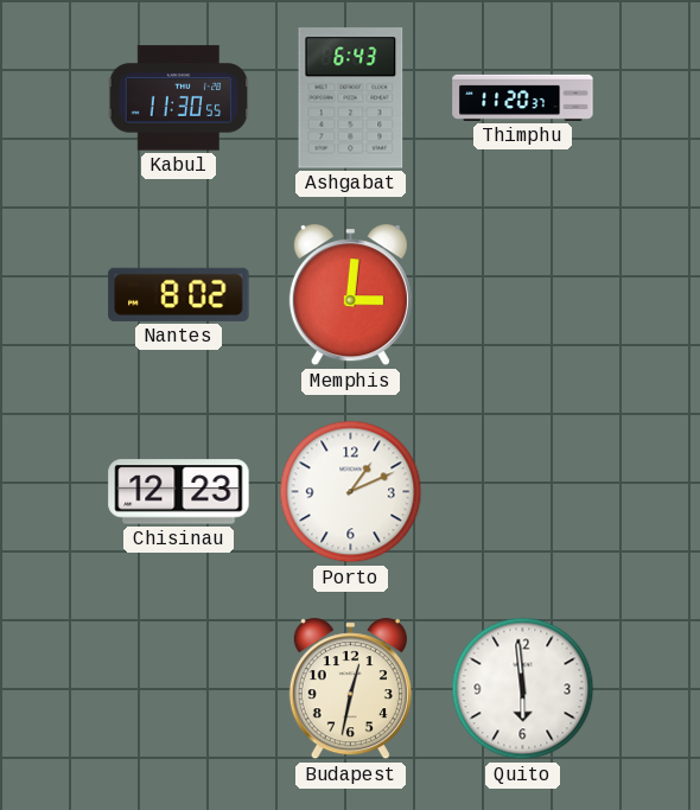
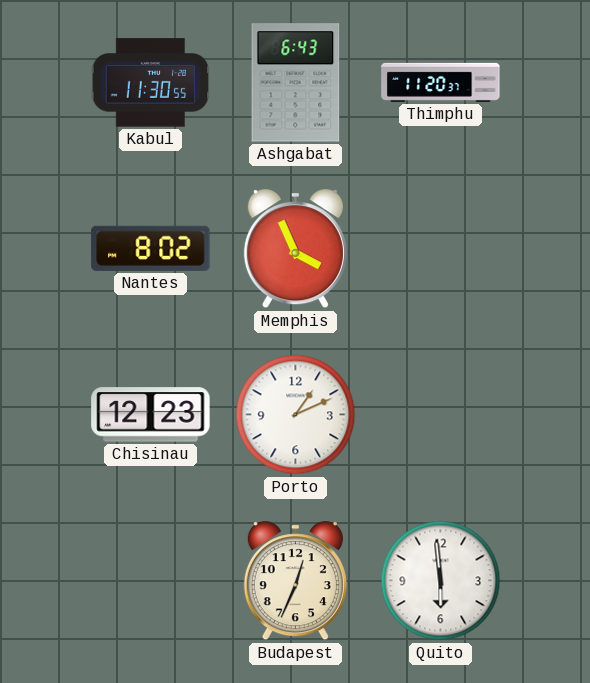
Memphis: 3:01 -> 3:56
Budapest: 12:32 -> 12:34
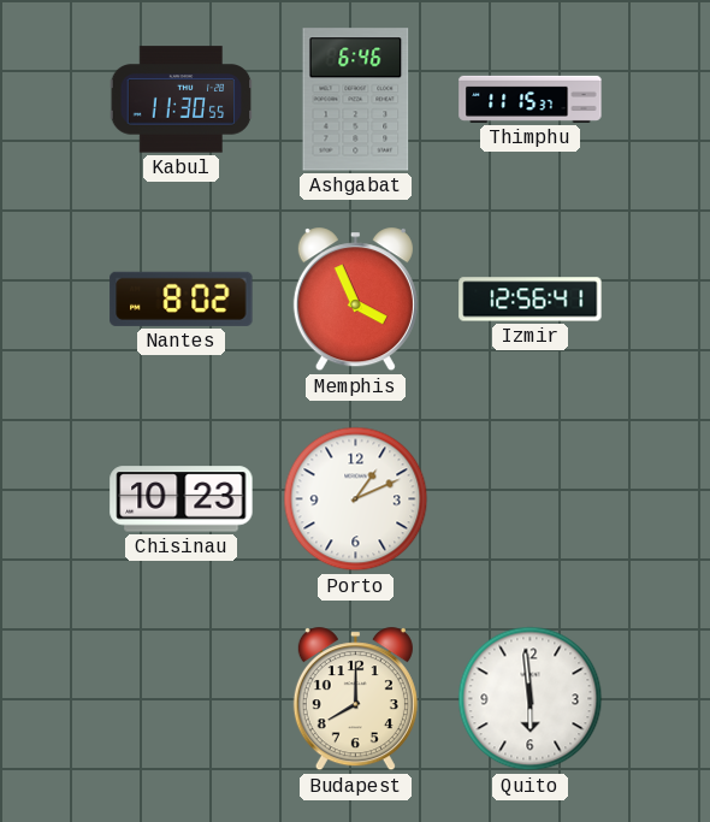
Ashgabat: 6:43 -> 6:46
Thimphu: 11:20 -> 11:15
Izmir: none -> 12:56
Chisinau: 12:23 -> 10:23
Budapest: 12:34 -> 8:00
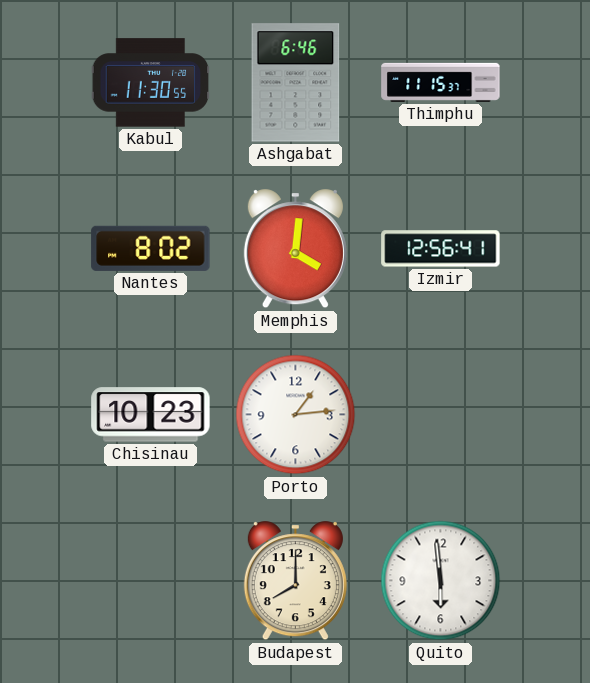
Memphis: 3:56 -> 4:01
Porto: 1:11 -> 1:14
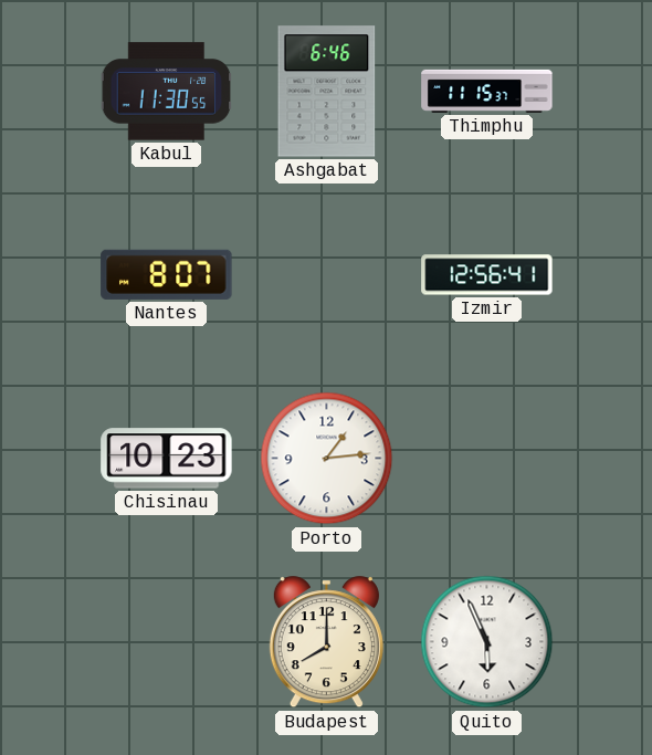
Nantes: 8:02 -> 8:07
Memphis: 4:01 -> none
Quito: 5:59 -> 5:56
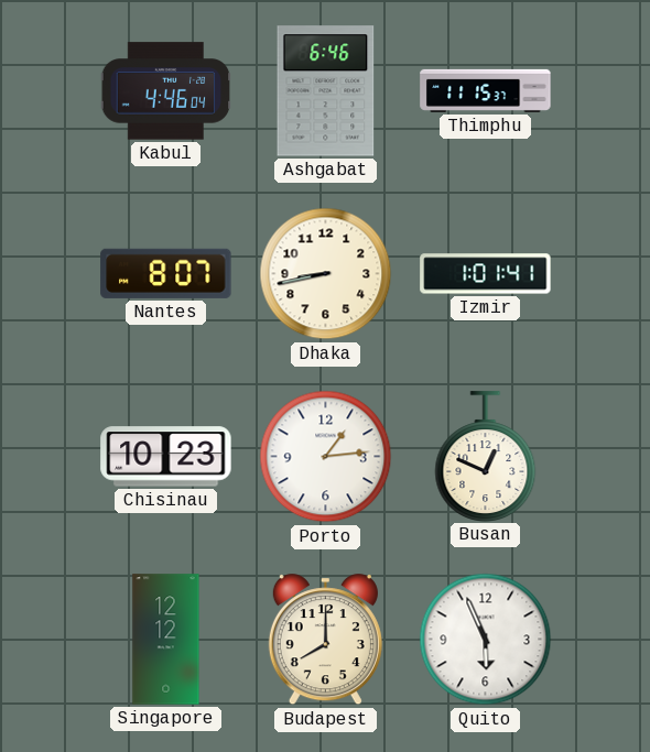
Kabul: 11:30 -> 4:46
Dhaka: none -> 8:43
Izmir: 12:56 -> 1:01
Busan: none -> 12:49
Singapore: none -> 12:12
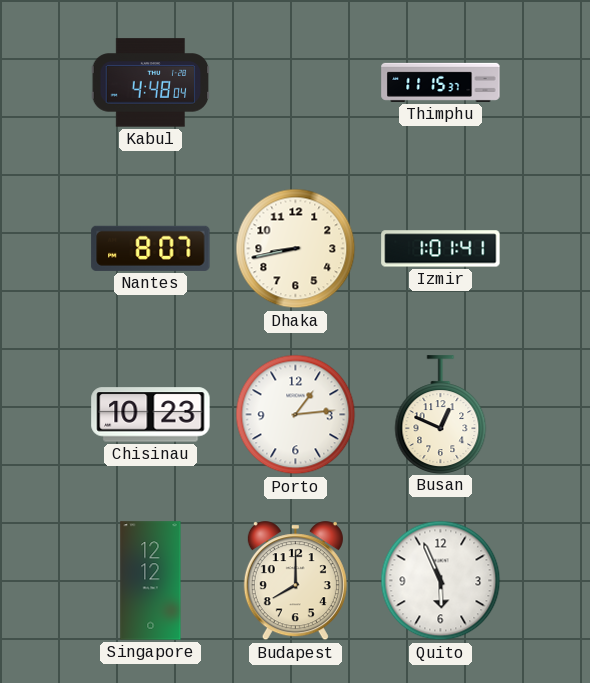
Kabul: 4:46 -> 4:48
Ashgabat: 6:46 -> none
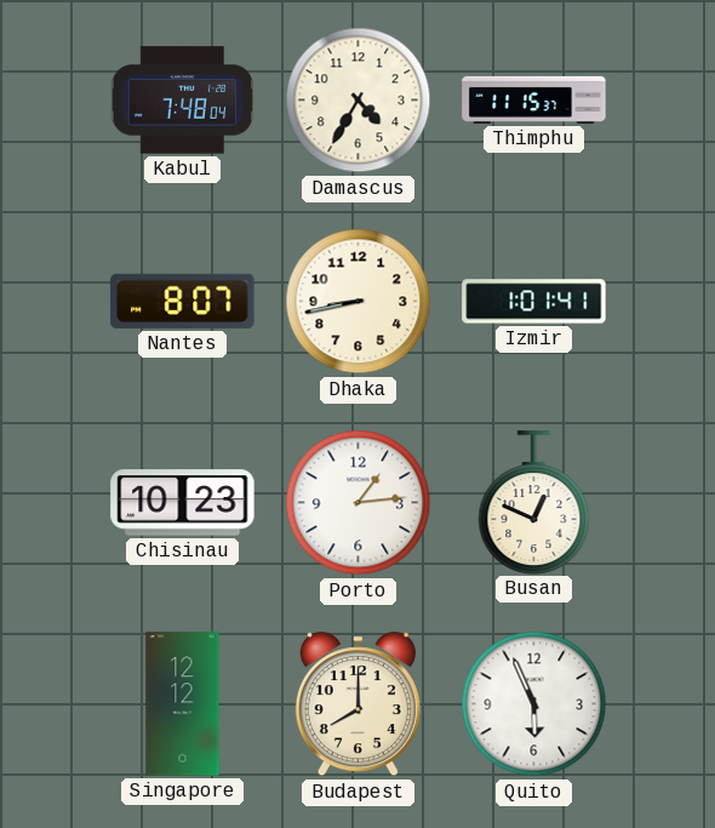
Kabul: 4:48 -> 7:48
Damascus: none -> 4:35
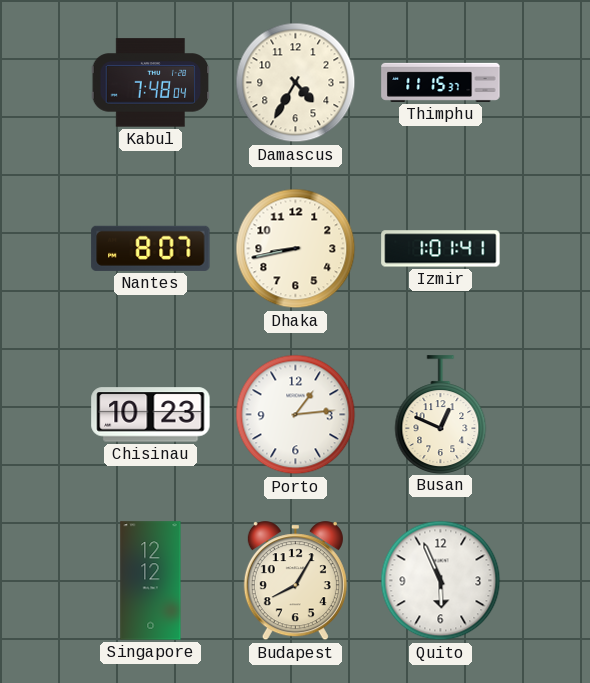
Budapest: 8:00 -> 8:05
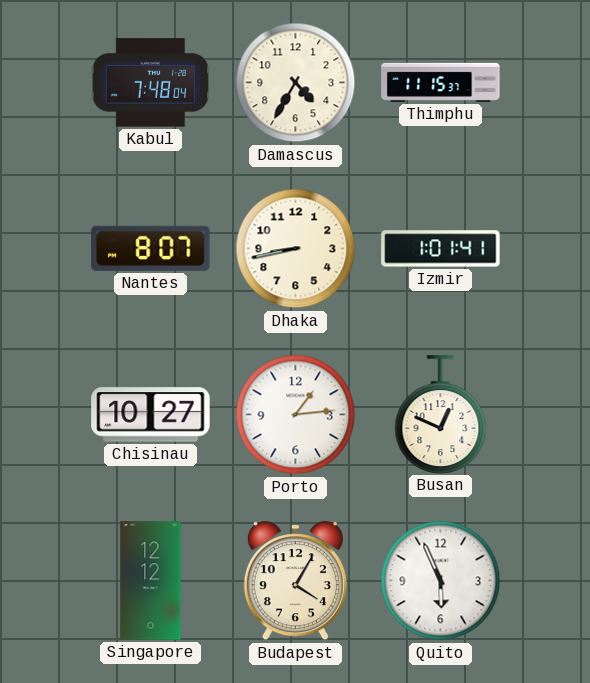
Chisinau: 10:23 -> 10:27
Budapest: 8:05 -> 4:05
